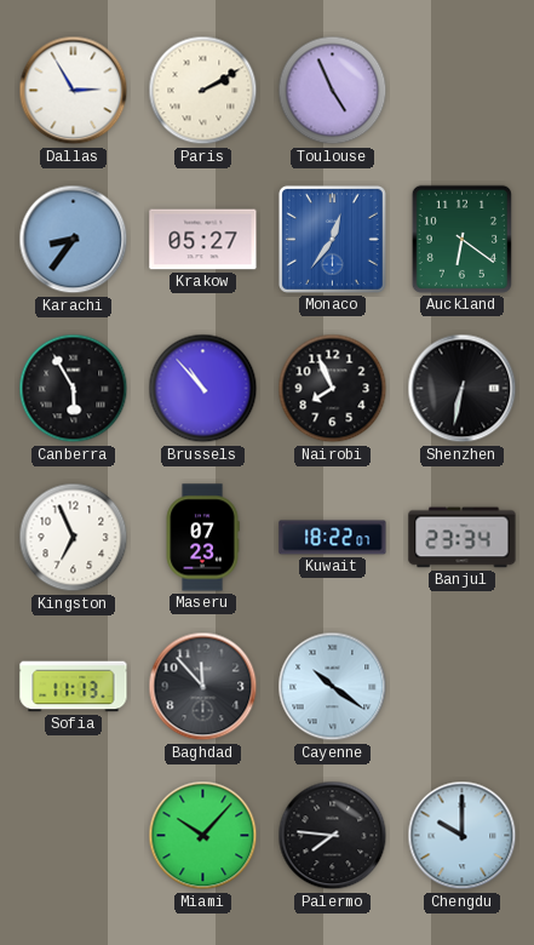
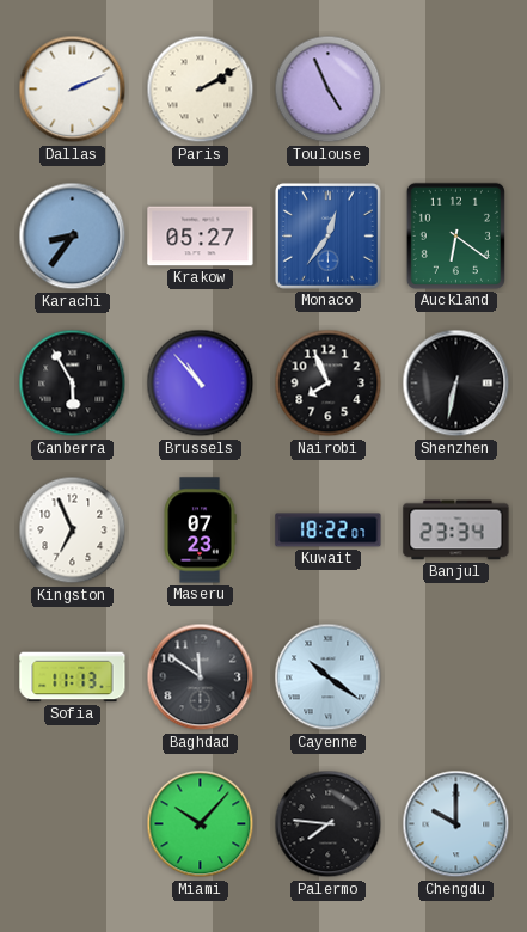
Dallas: 2:55 -> 2:11
Baghdad: 11:53 -> 11:51
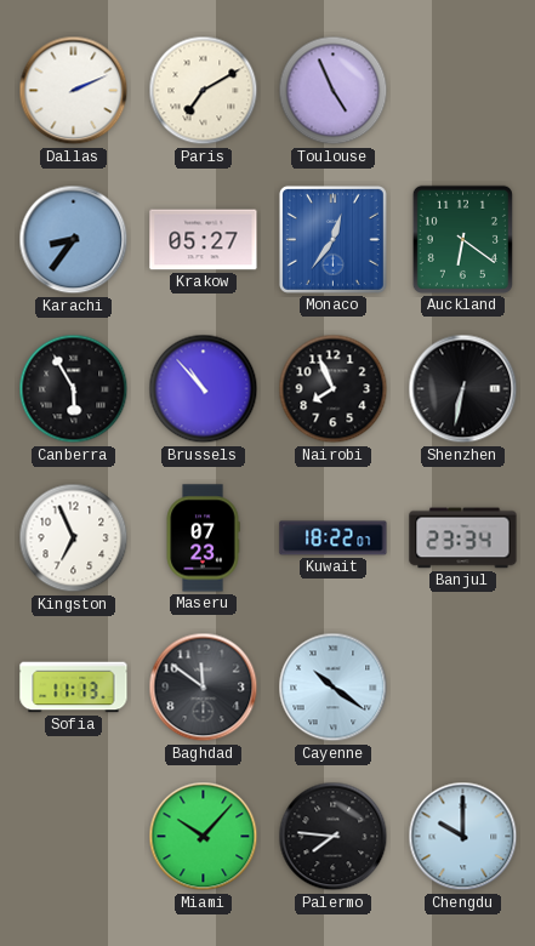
Paris: 2:10 -> 7:10
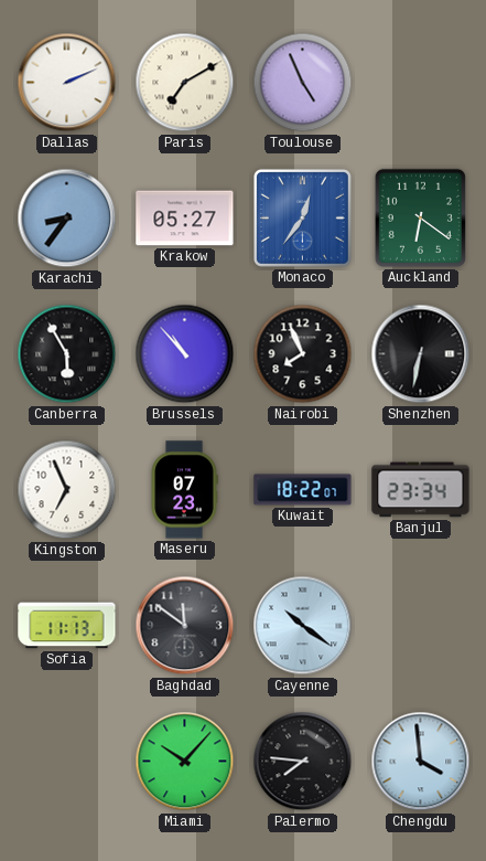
Chengdu: 10:00 -> 3:59
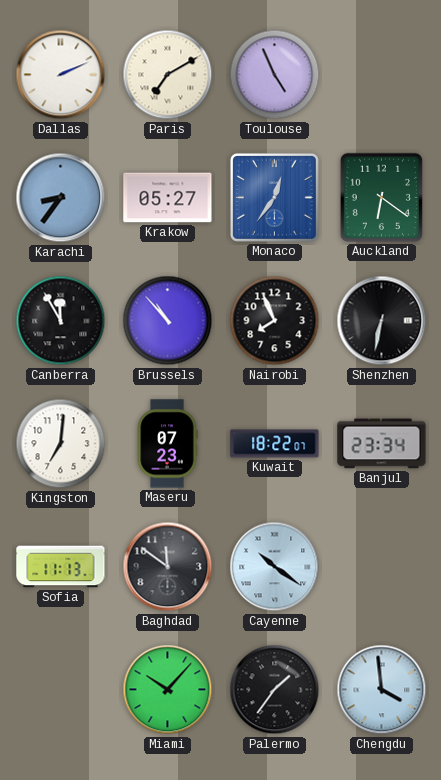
Canberra: 5:55 -> 11:55
Kingston: 6:56 -> 7:01
Palermo: 7:46 -> 1:36
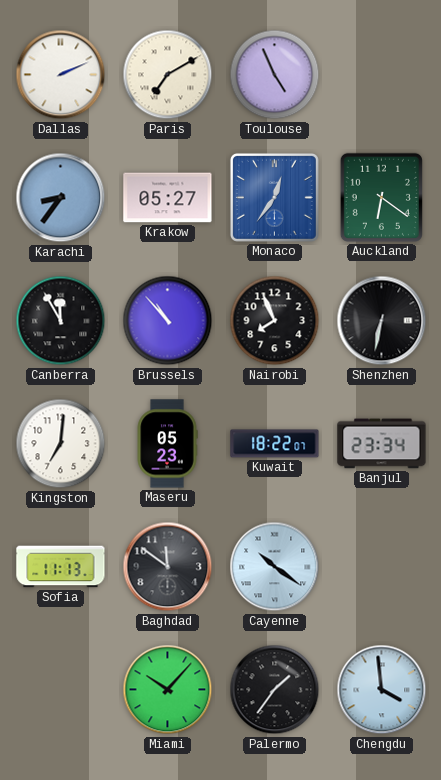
Maseru: 07:23 -> 05:23
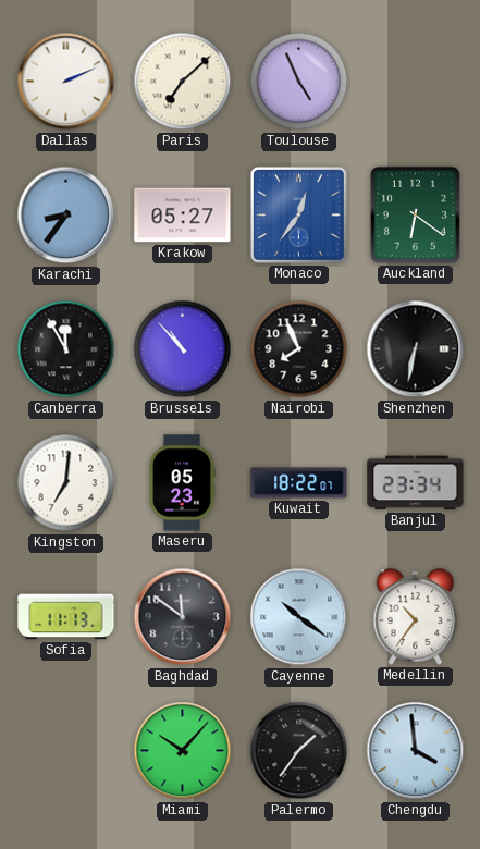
Paris: 7:10 -> 7:08
Medellin: none -> 10:36
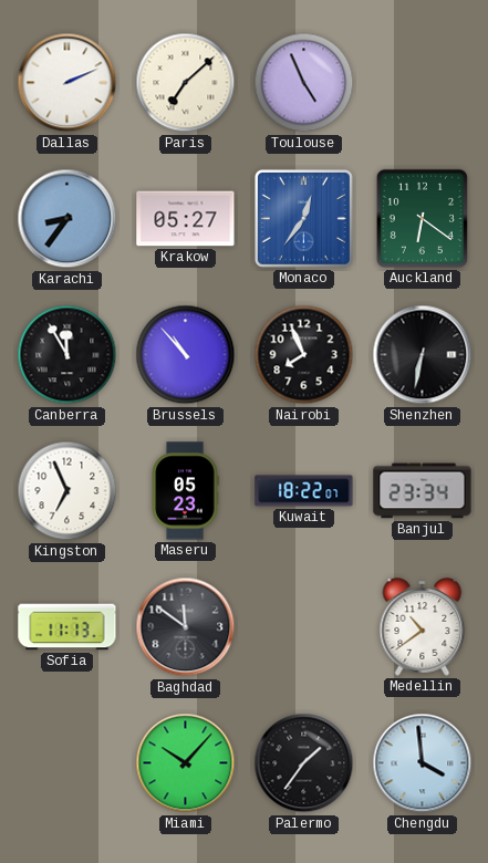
Kingston: 7:01 -> 6:56
Cayenne: 10:21 -> none
Medellin: 10:36 -> 10:39
